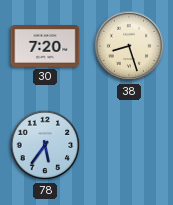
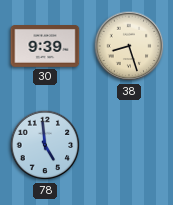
30: 7:20 -> 9:39
78: 5:36 -> 4:59
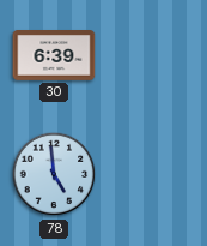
30: 9:39 -> 6:39
38: 8:27 -> none
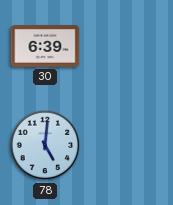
78: 4:59 -> 5:01
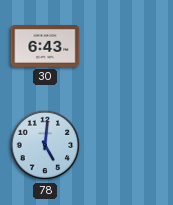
30: 6:39 -> 6:43
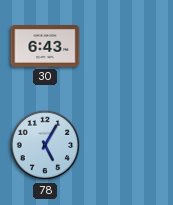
78: 5:01 -> 5:05
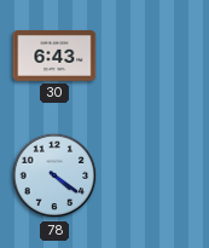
78: 5:05 -> 4:21
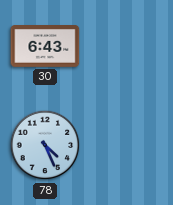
78: 4:21 -> 4:26
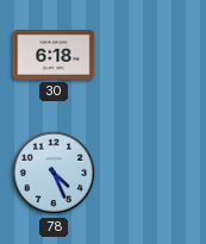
30: 6:43 -> 6:18
